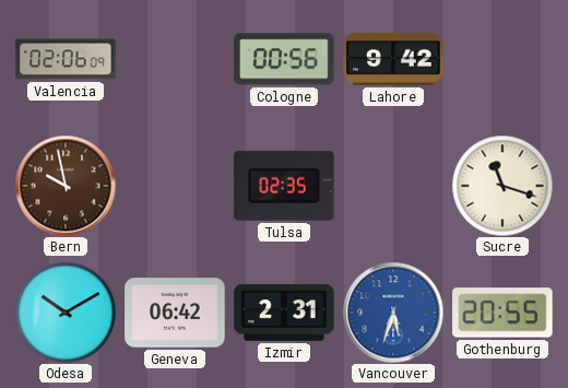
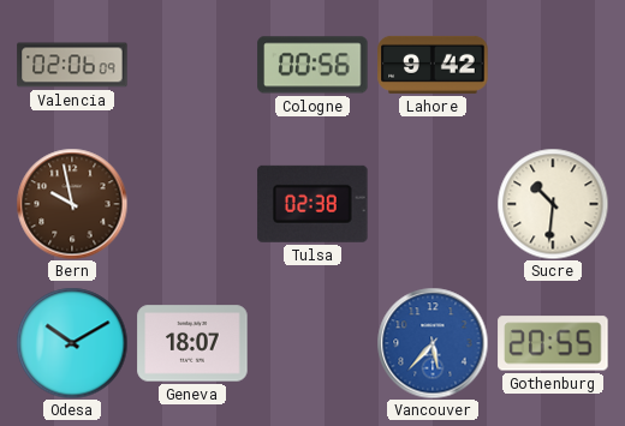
Tulsa: 02:35 -> 02:38
Sucre: 11:18 -> 10:31
Geneva: 06:42 -> 18:07
Izmir: 2:31 -> none
Vancouver: 5:33 -> 5:37
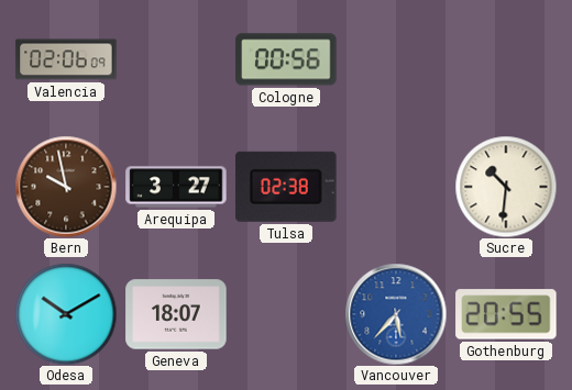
Lahore: 9:42 -> none
Arequipa: none -> 3:27
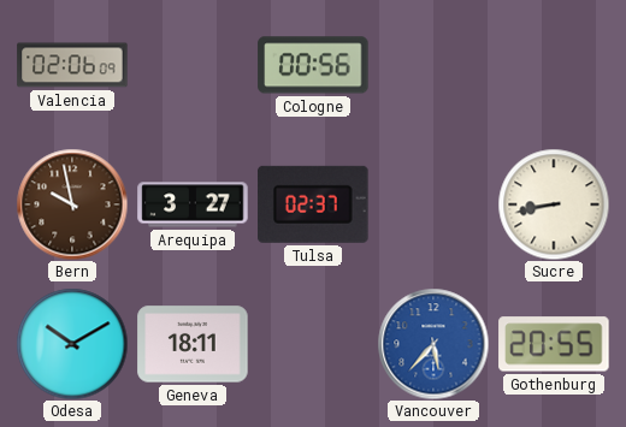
Tulsa: 02:38 -> 02:37
Sucre: 10:31 -> 8:43
Geneva: 18:07 -> 18:11
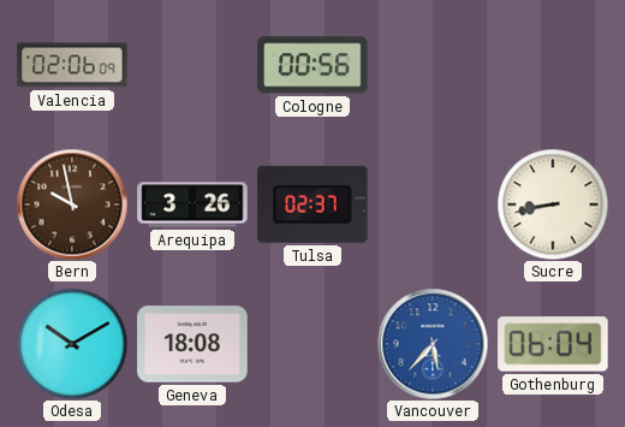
Arequipa: 3:27 -> 3:26
Geneva: 18:11 -> 18:08
Gothenburg: 20:55 -> 06:04
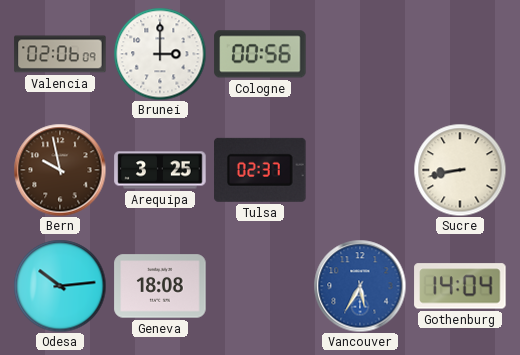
Brunei: none -> 3:00
Arequipa: 3:26 -> 3:25
Odesa: 10:10 -> 10:14
Vancouver: 5:37 -> 5:35
Gothenburg: 06:04 -> 14:04
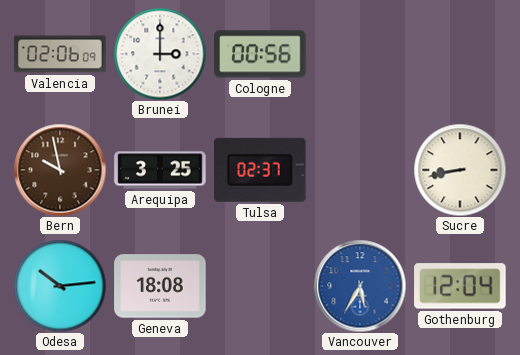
Gothenburg: 14:04 -> 12:04
